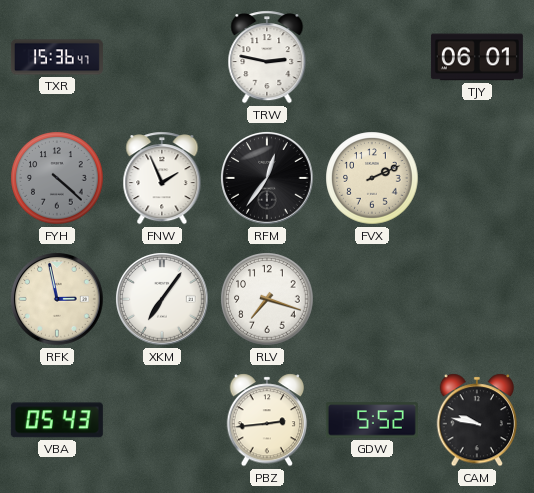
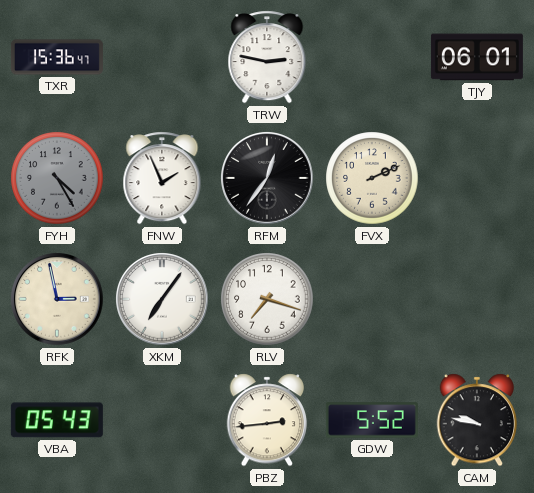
FYH: 4:22 -> 4:25
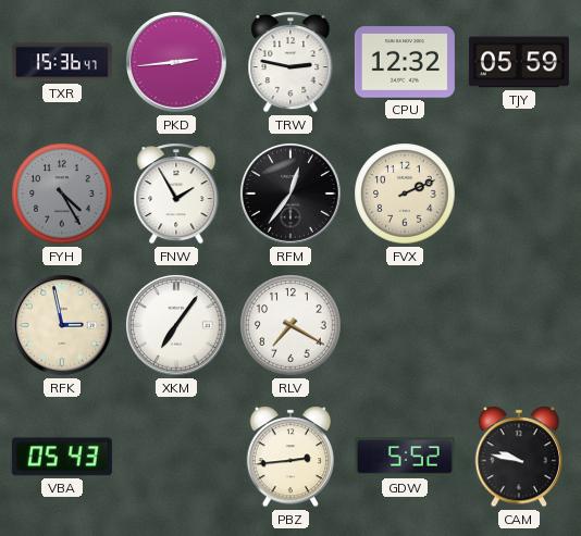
PKD: none -> 2:44
CPU: none -> 12:32
TJY: 06:01 -> 05:59
FNW: 1:56 -> 1:55
RLV: 7:18 -> 7:20
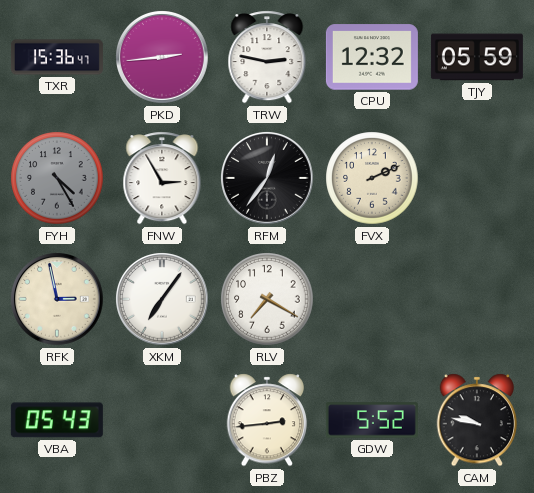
FNW: 1:55 -> 2:55
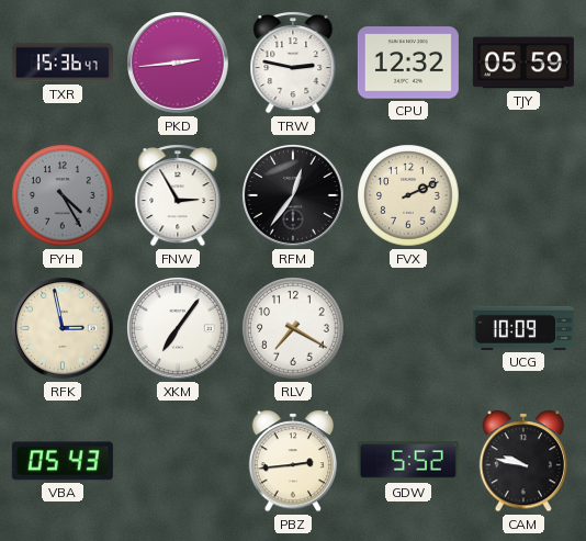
UCG: none -> 10:09
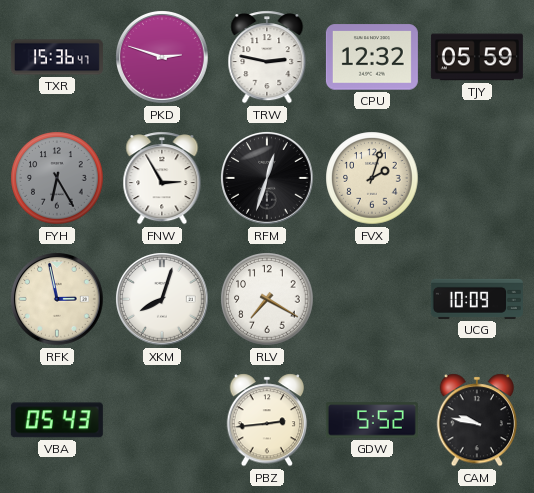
PKD: 2:44 -> 2:48
FYH: 4:25 -> 6:25
RFM: 12:36 -> 12:33
FVX: 2:11 -> 2:03
XKM: 7:06 -> 8:03
